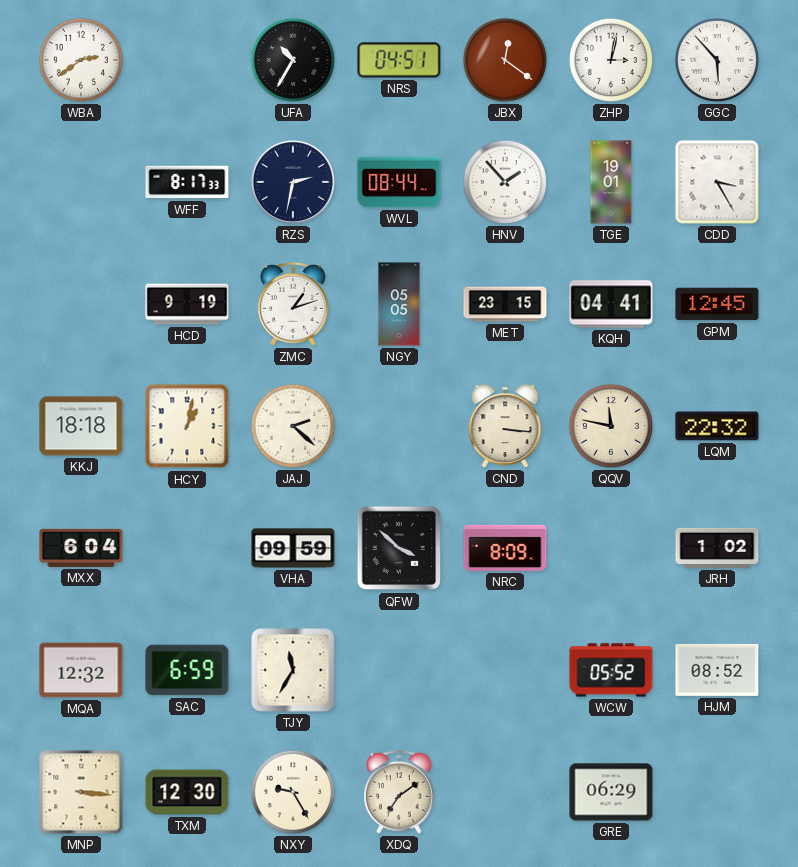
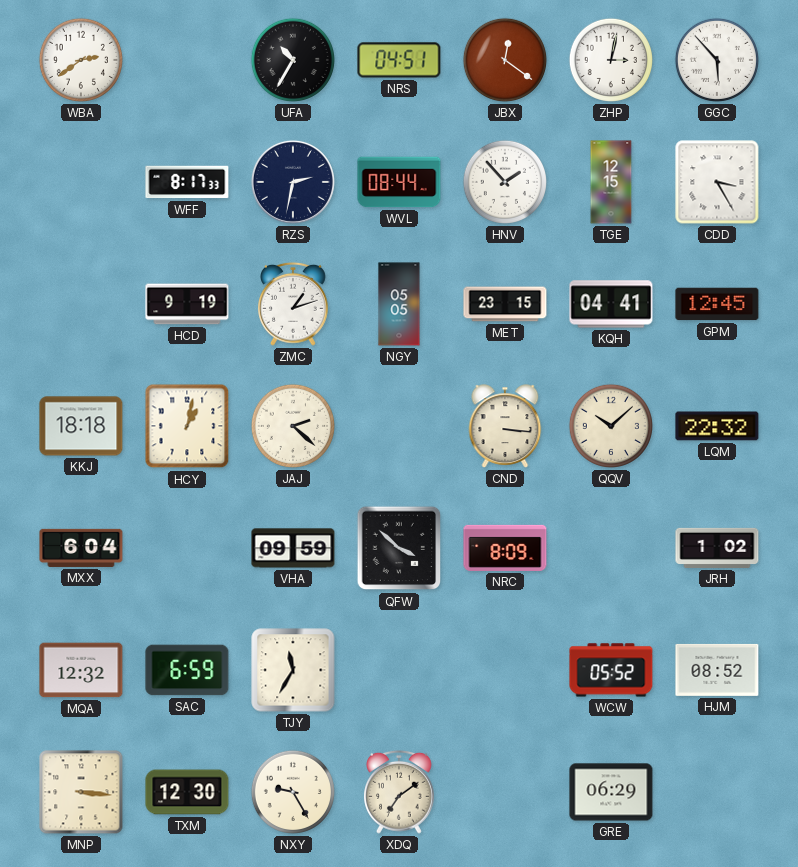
TGE: 19:01 -> 12:15
QQV: 11:47 -> 10:08
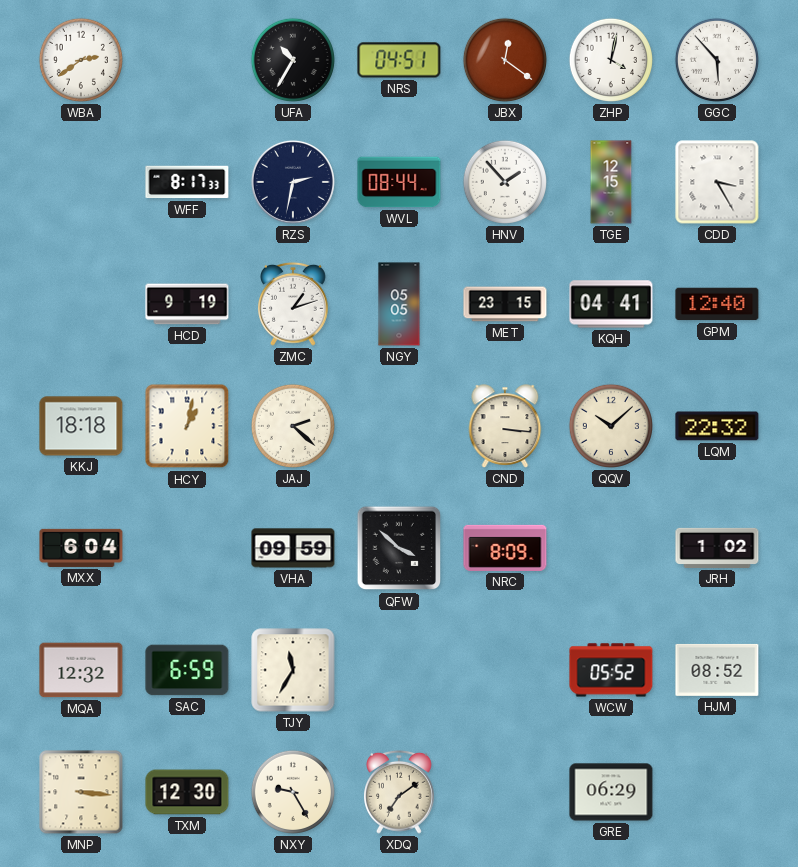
ZHP: 3:02 -> 4:02
GPM: 12:45 -> 12:40
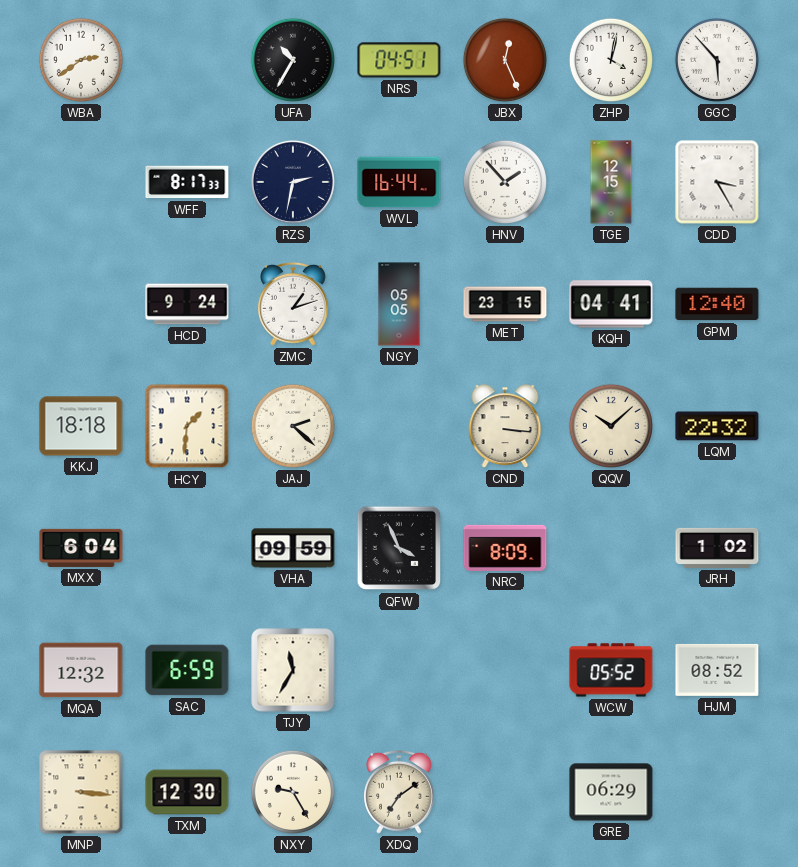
JBX: 12:21 -> 12:26
WVL: 08:44 -> 16:44
HCD: 9:19 -> 9:24
HCY: 1:02 -> 1:31
QFW: 3:52 -> 3:56
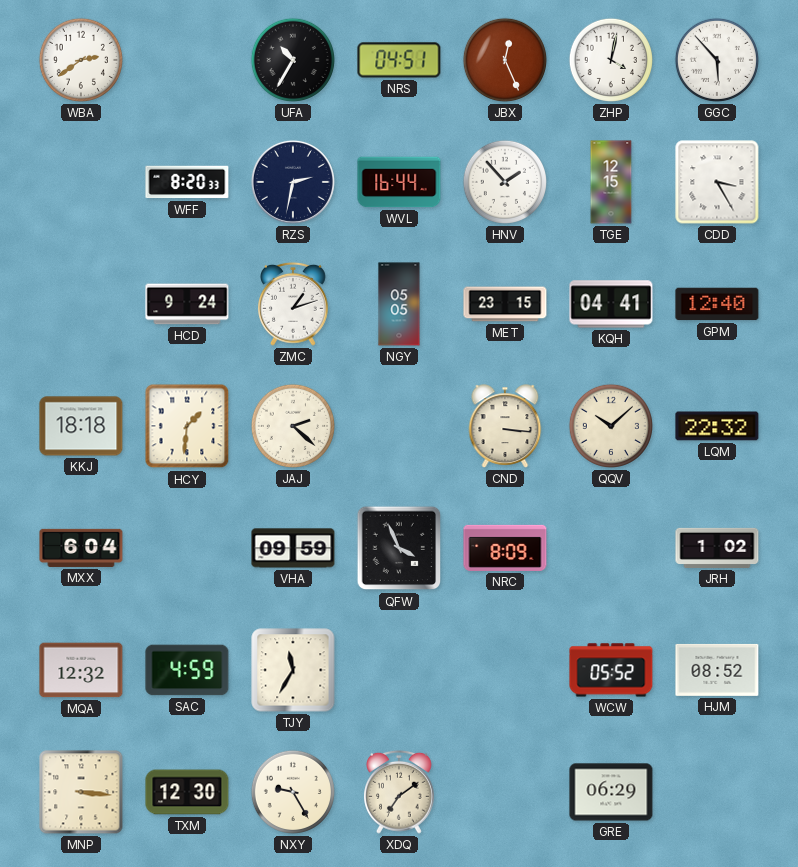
WFF: 8:17 -> 8:20
SAC: 6:59 -> 4:59
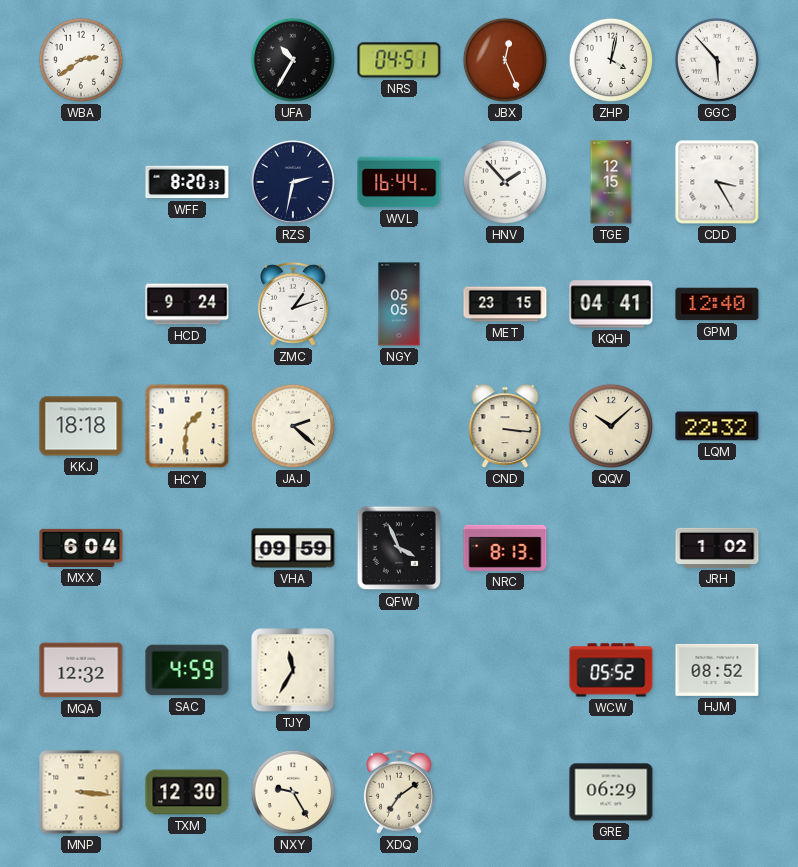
NRC: 8:09 -> 8:13
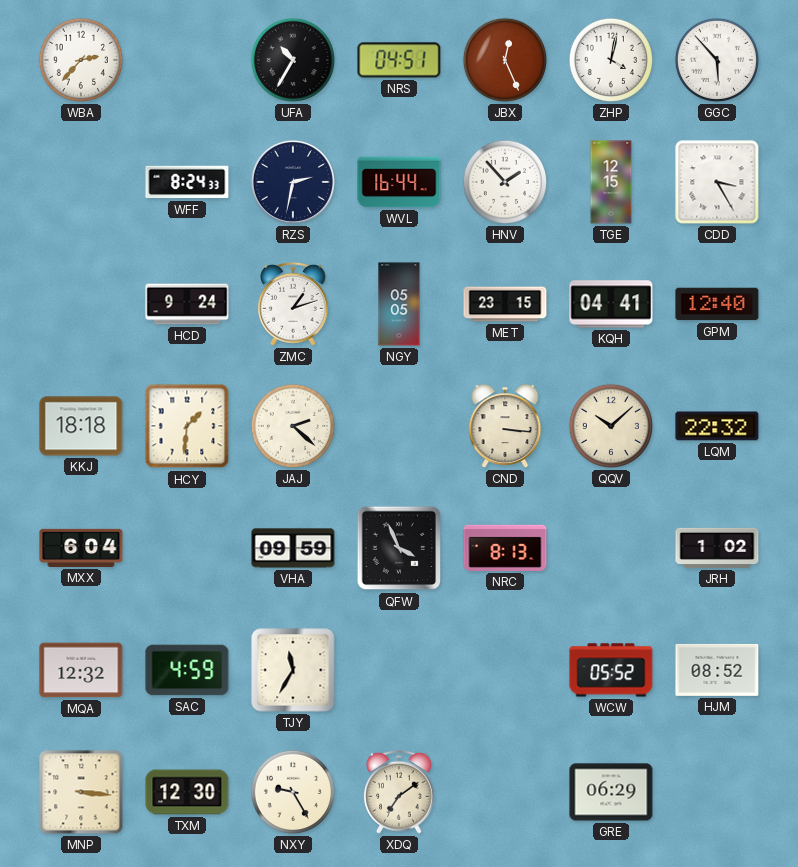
WBA: 2:39 -> 2:37
WFF: 8:20 -> 8:24
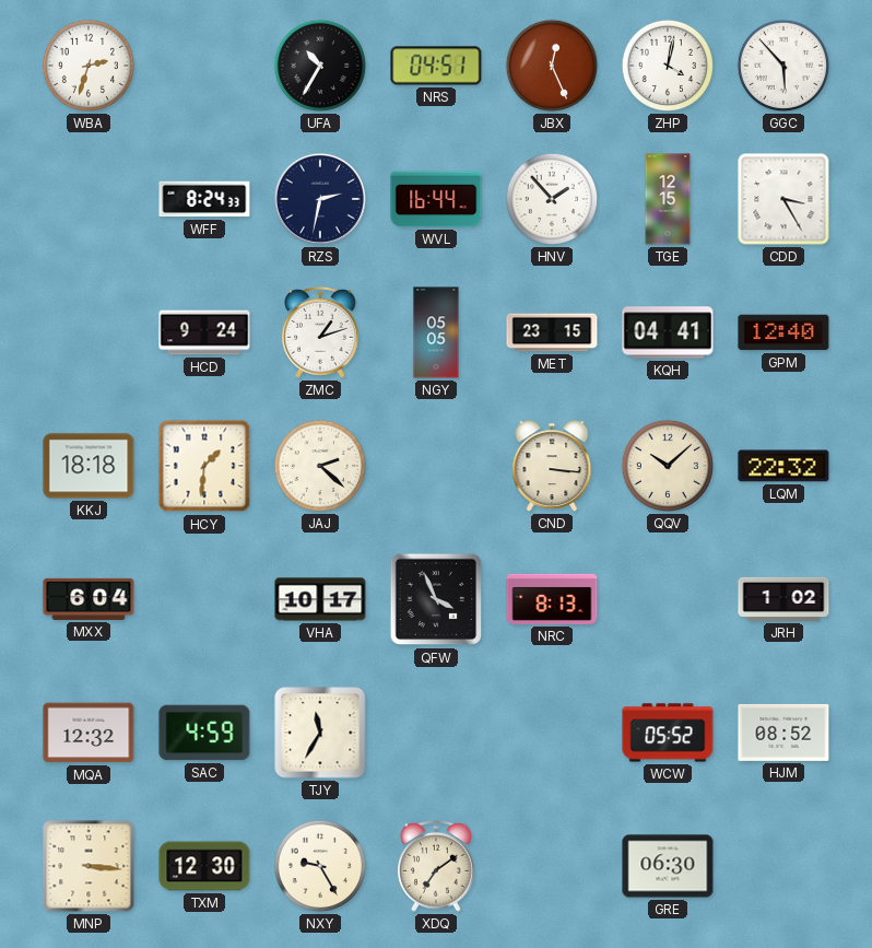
WBA: 2:37 -> 2:33
VHA: 09:59 -> 10:17
GRE: 06:29 -> 06:30
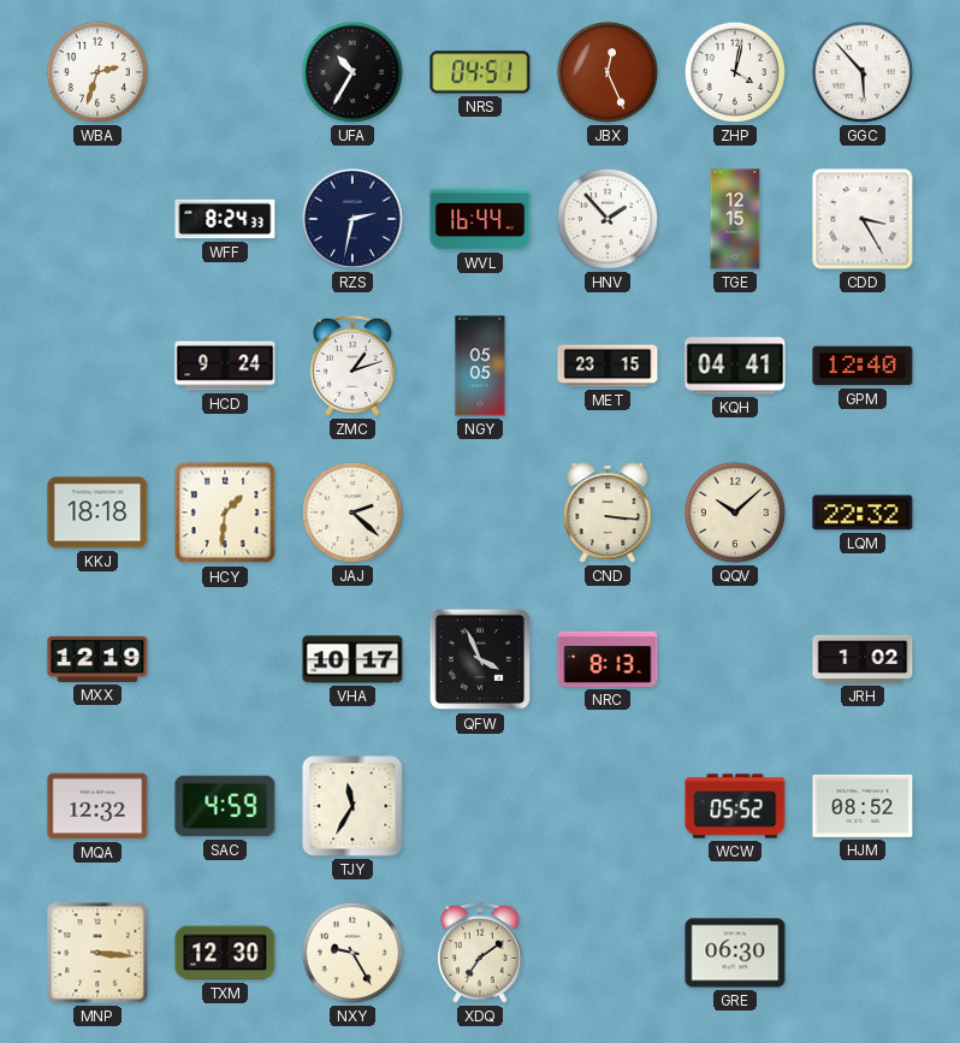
MXX: 6:04 -> 12:19
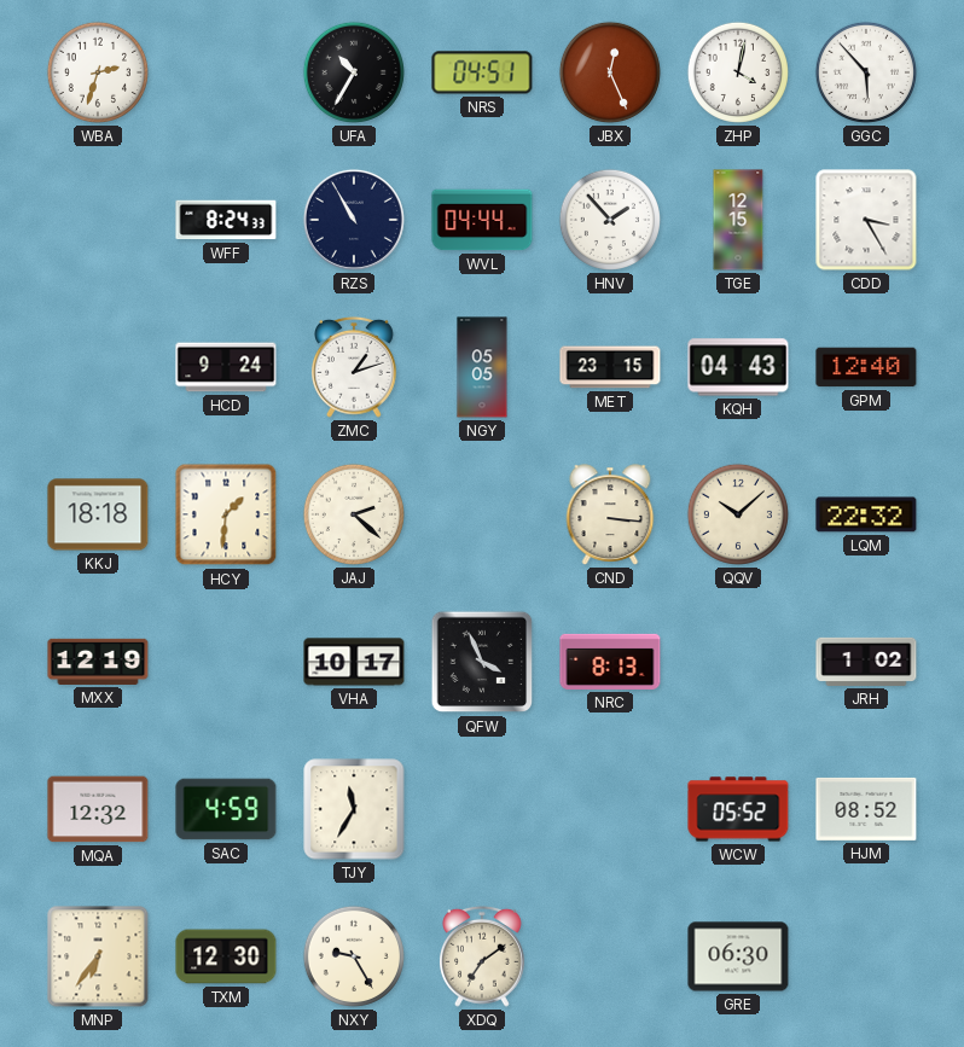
RZS: 2:32 -> 10:55
WVL: 16:44 -> 04:44
KQH: 04:41 -> 04:43
MNP: 3:16 -> 6:36
